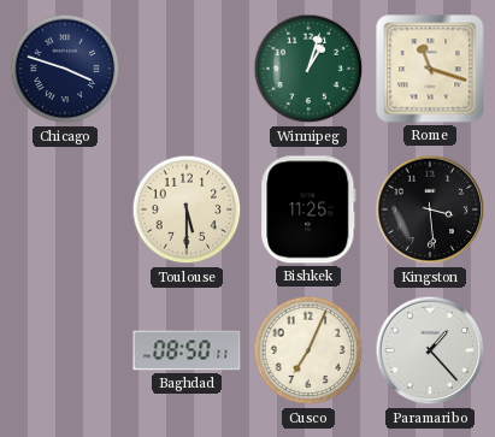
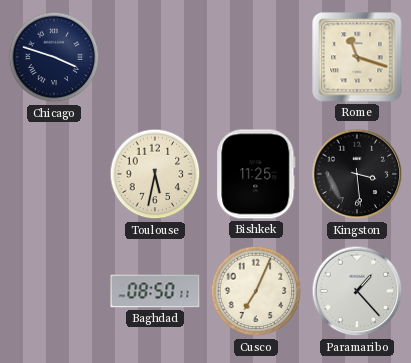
Winnipeg: 1:03 -> none
Toulouse: 5:30 -> 5:32
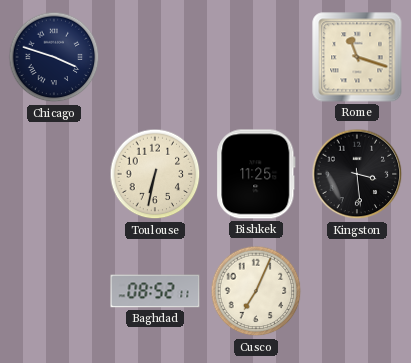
Toulouse: 5:32 -> 6:32
Baghdad: 08:50 -> 08:52
Paramaribo: 1:23 -> none
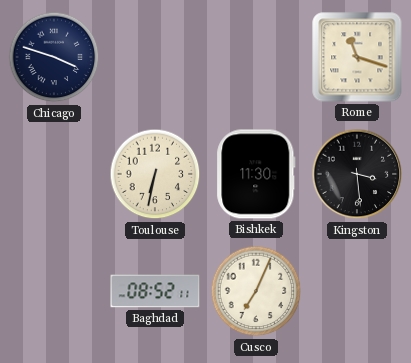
Bishkek: 11:25 -> 11:30
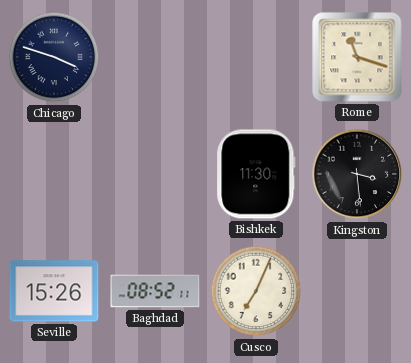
Toulouse: 6:32 -> none
Seville: none -> 15:26
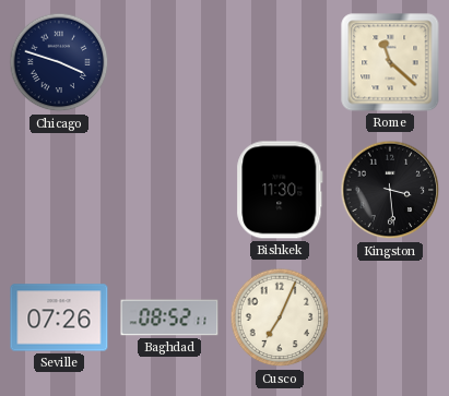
Rome: 11:18 -> 11:22
Seville: 15:26 -> 07:26
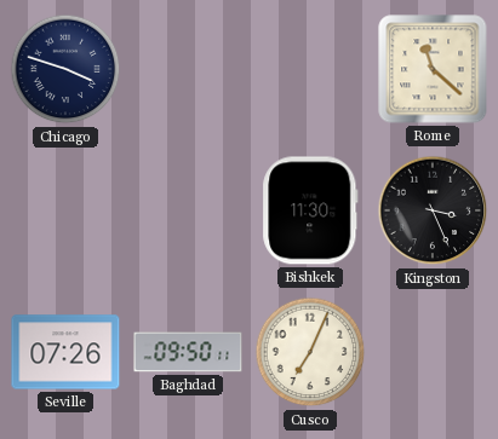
Kingston: 3:29 -> 3:26
Baghdad: 08:52 -> 09:50
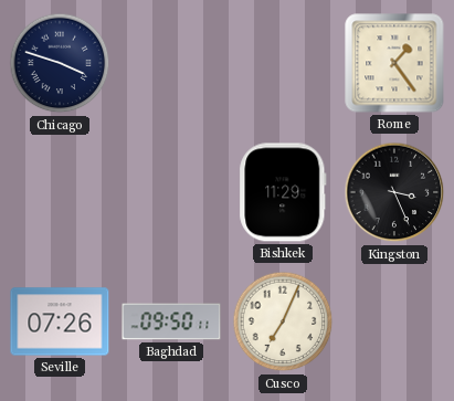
Rome: 11:22 -> 1:24
Bishkek: 11:30 -> 11:29
